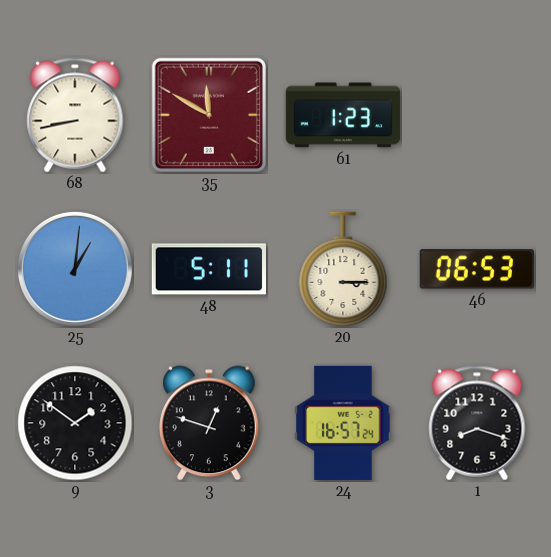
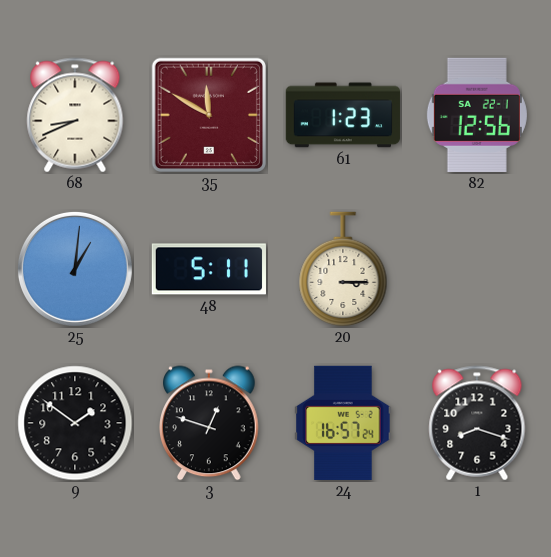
68: 8:43 -> 8:41
82: none -> 12:56
46: 06:53 -> none
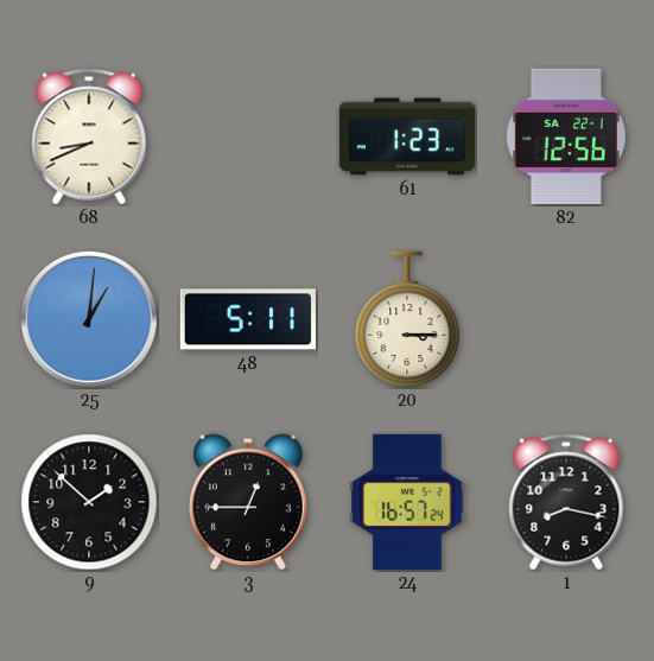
35: 11:50 -> none
9: 1:51 -> 1:52
3: 12:48 -> 12:45
1: 8:18 -> 8:17
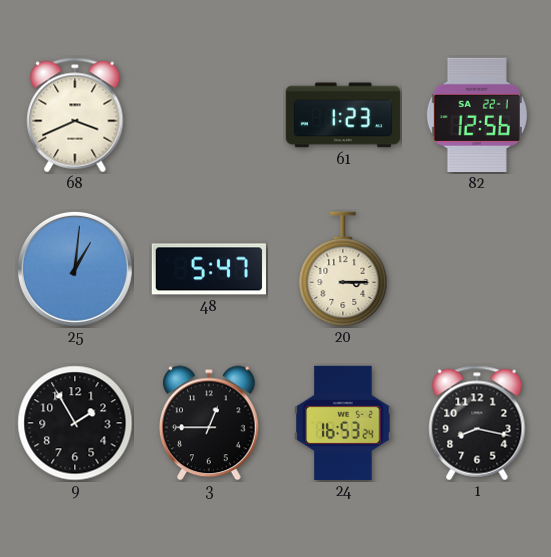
68: 8:41 -> 3:41
48: 5:11 -> 5:47
9: 1:52 -> 1:55
24: 16:57 -> 16:53
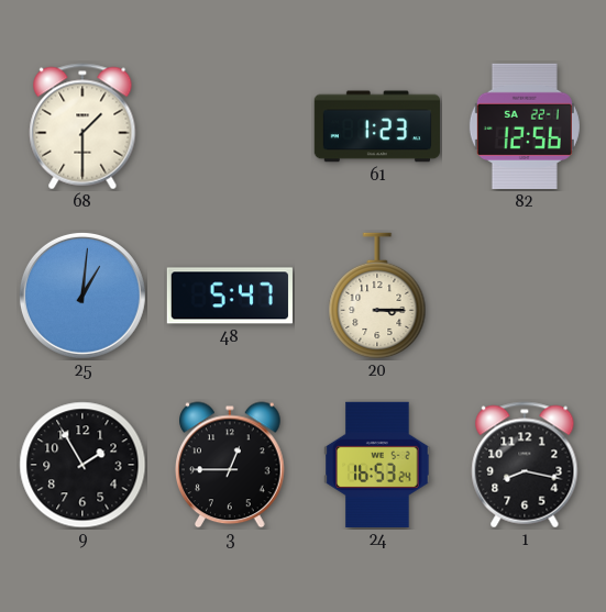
68: 3:41 -> 1:30
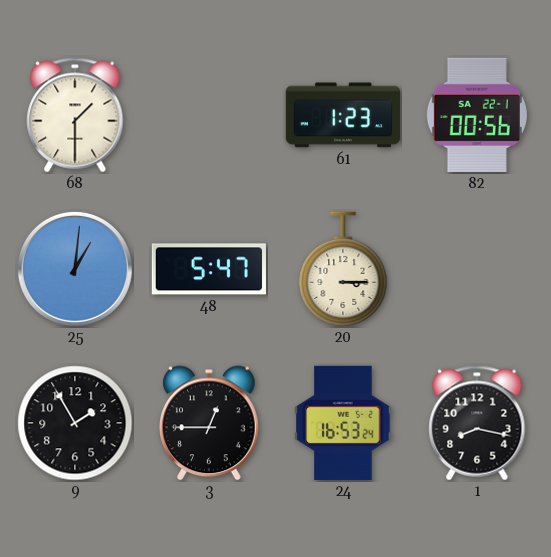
82: 12:56 -> 00:56
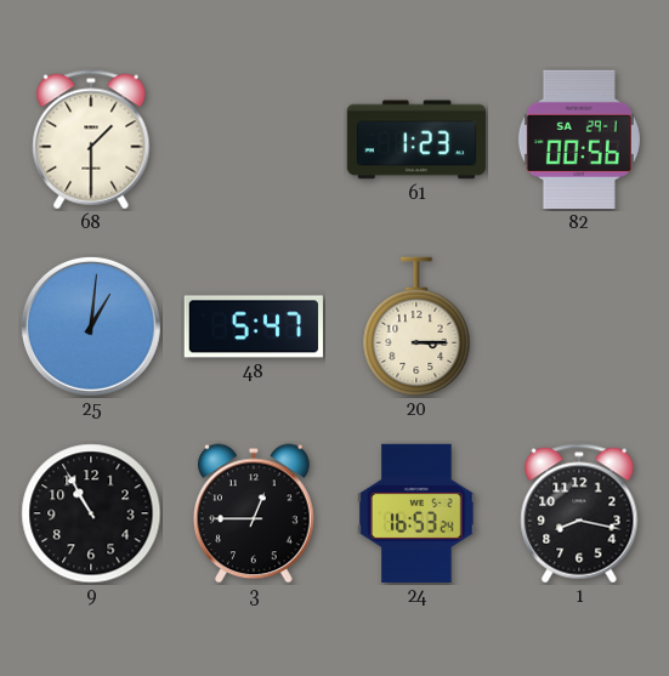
82 date: SA 22-1 -> SA 29-1
9: 1:55 -> 10:55
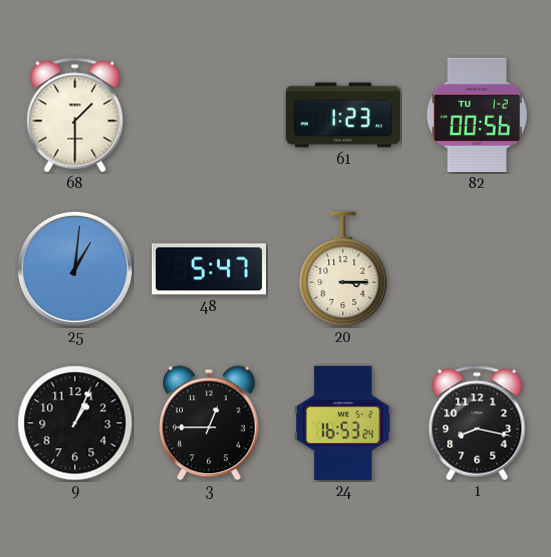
82 date: SA 29-1 -> TU 1-2
9: 10:55 -> 1:04
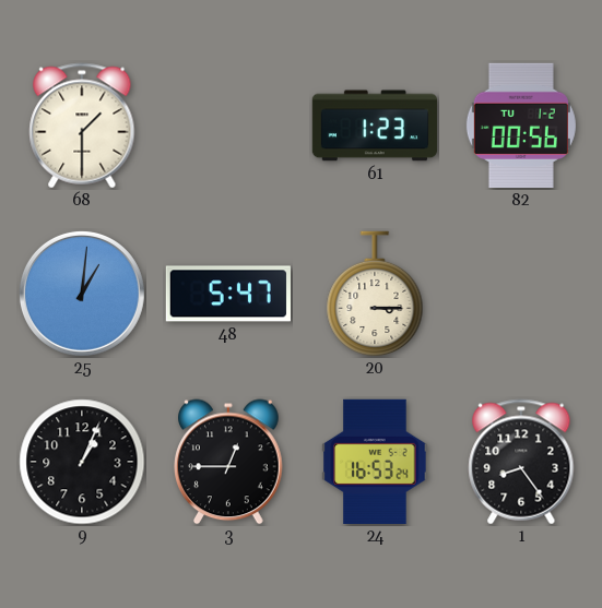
1: 8:17 -> 8:24
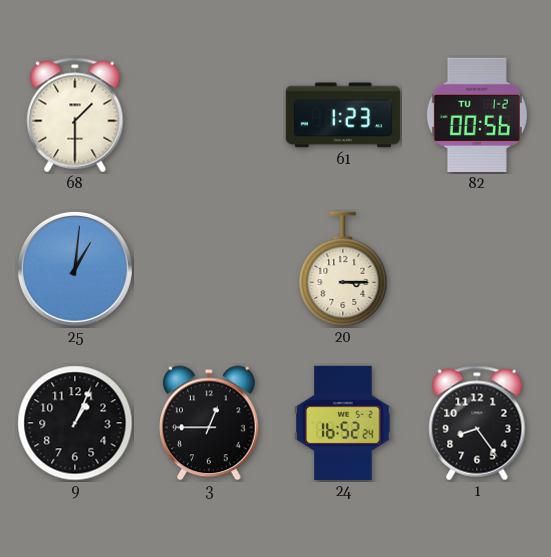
48: 5:47 -> none
24: 16:53 -> 16:52
